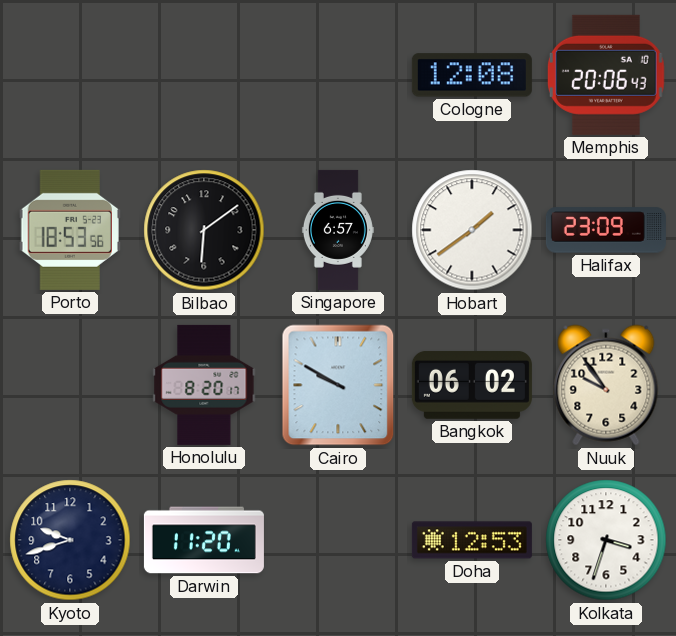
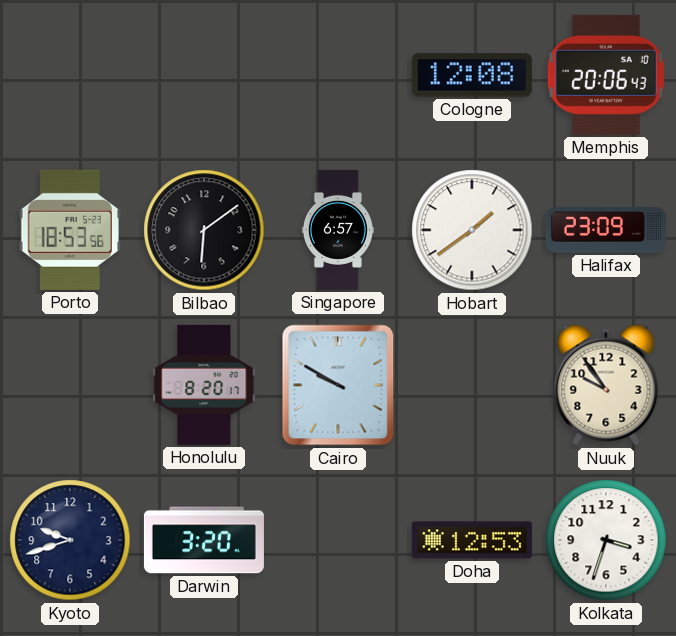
Bangkok: 06:02 -> none
Darwin: 11:20 -> 3:20
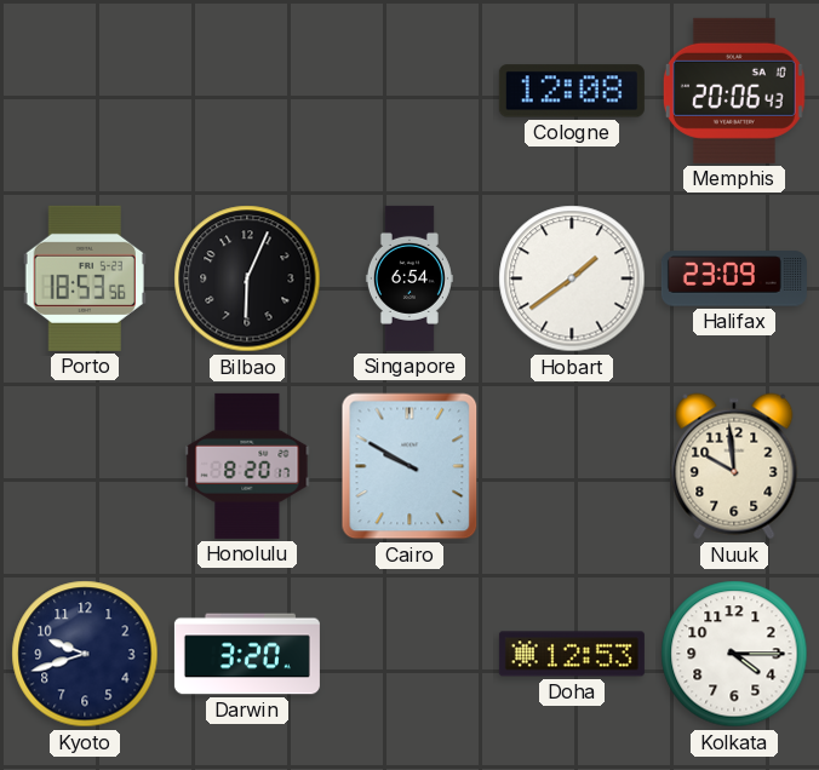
Bilbao: 6:09 -> 6:04
Singapore: 6:57 -> 6:54
Nuuk: 9:54 -> 9:59
Kolkata: 3:33 -> 4:15
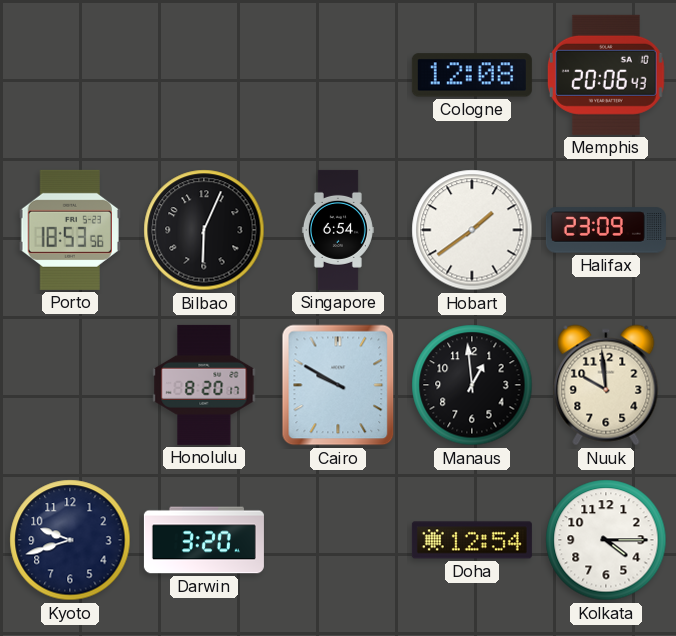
Manaus: none -> 12:59
Doha: 12:53 -> 12:54
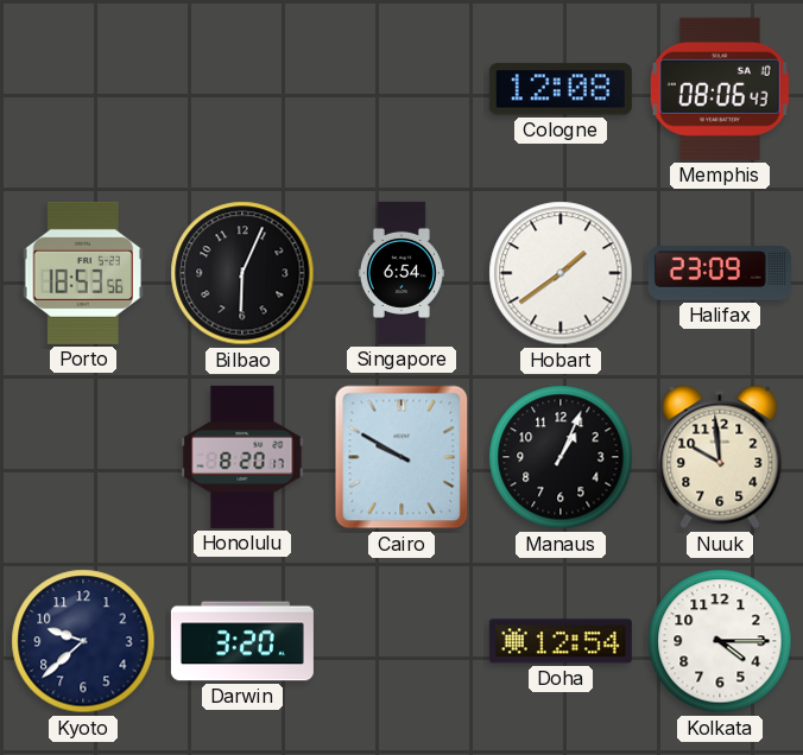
Memphis: 20:06 -> 08:06
Manaus: 12:59 -> 1:04
Kyoto: 9:42 -> 9:38
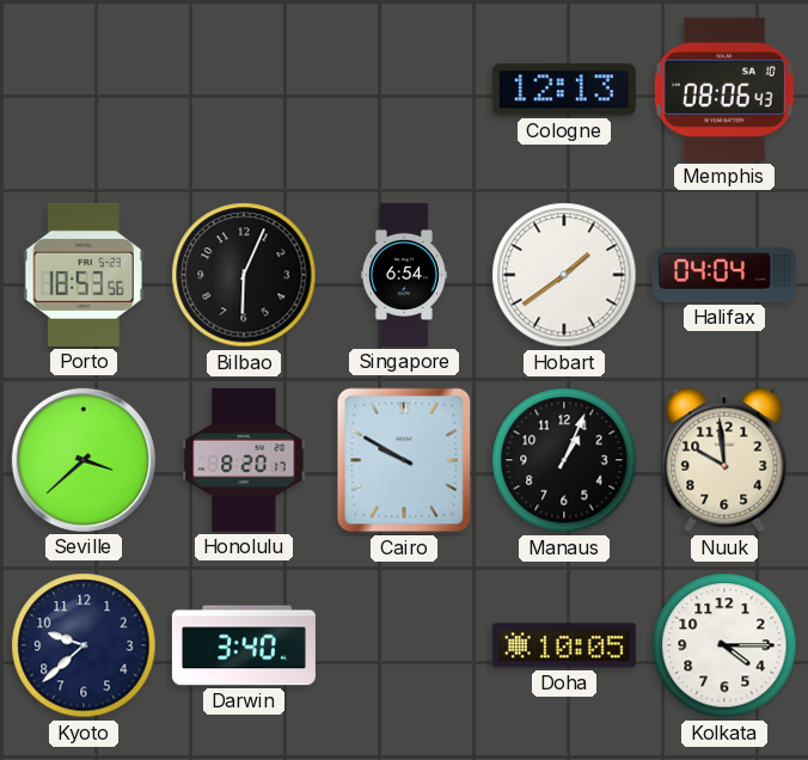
Cologne: 12:08 -> 12:13
Halifax: 23:09 -> 04:04
Seville: none -> 3:38
Darwin: 3:20 -> 3:40
Doha: 12:54 -> 10:05
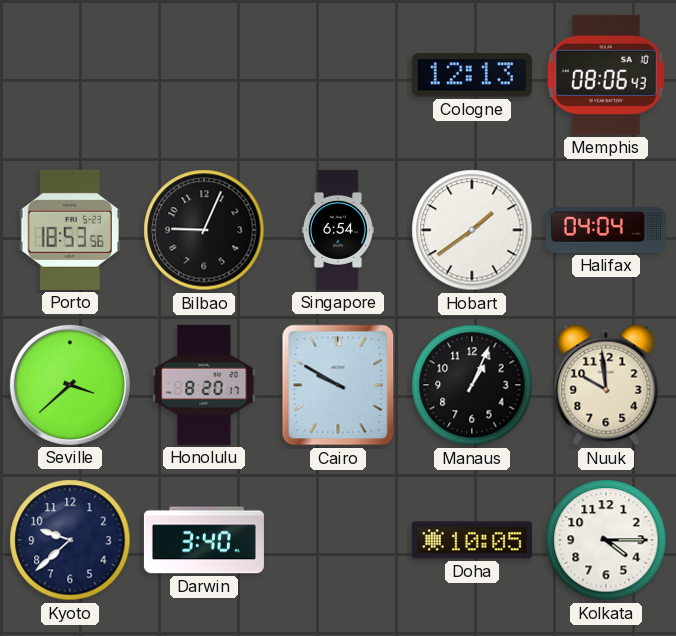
Bilbao: 6:04 -> 9:04
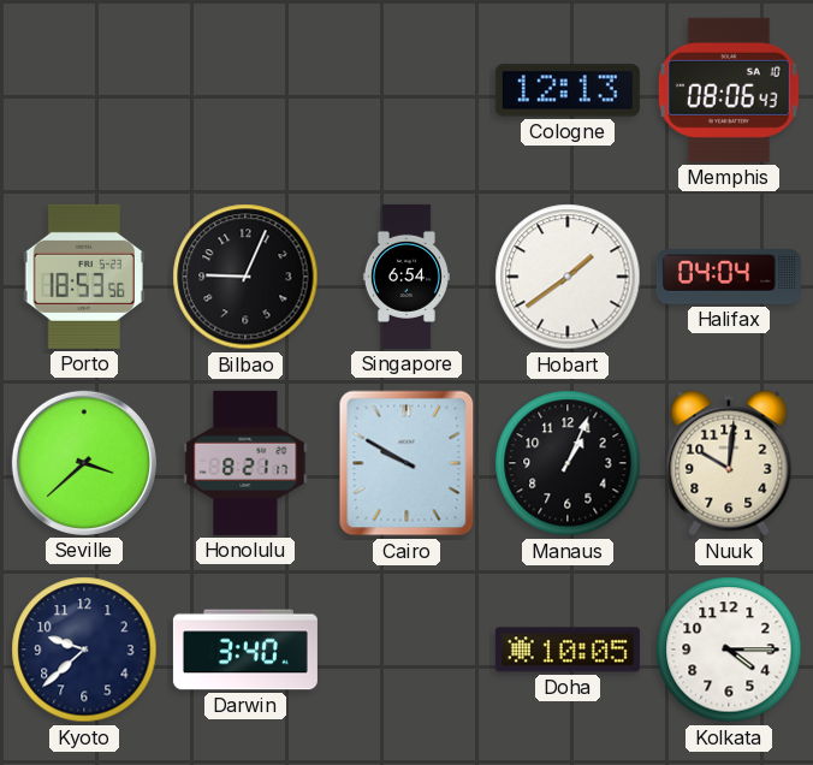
Honolulu: 8:20 -> 8:21
Nuuk: 9:59 -> 10:01
